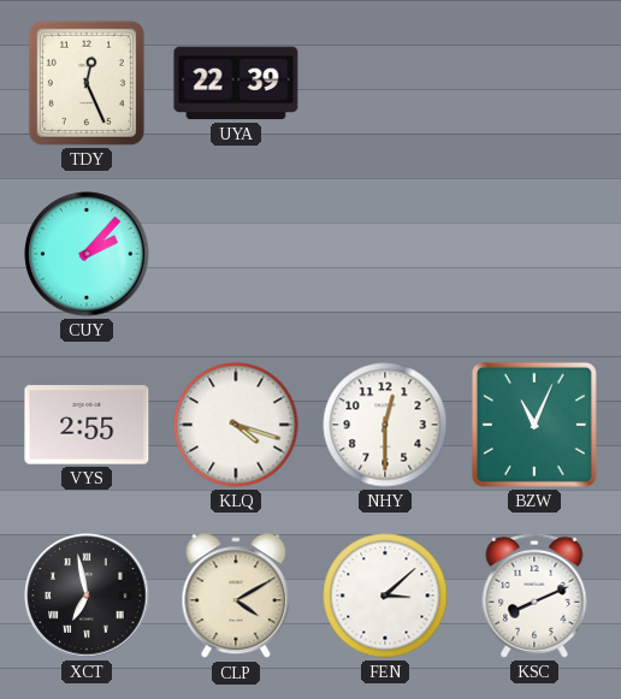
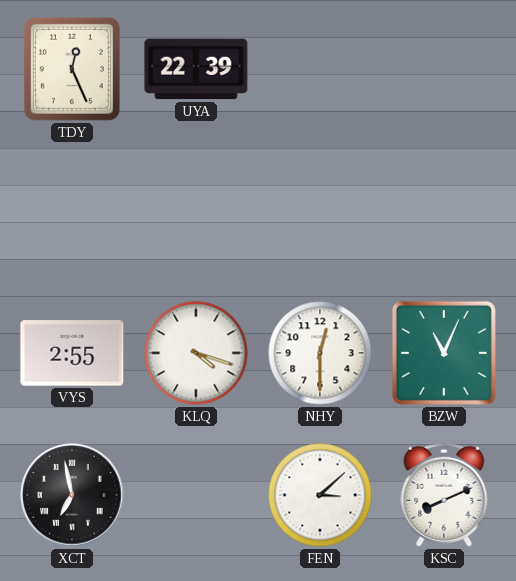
CUY: 2:07 -> none
CLP: 4:10 -> none
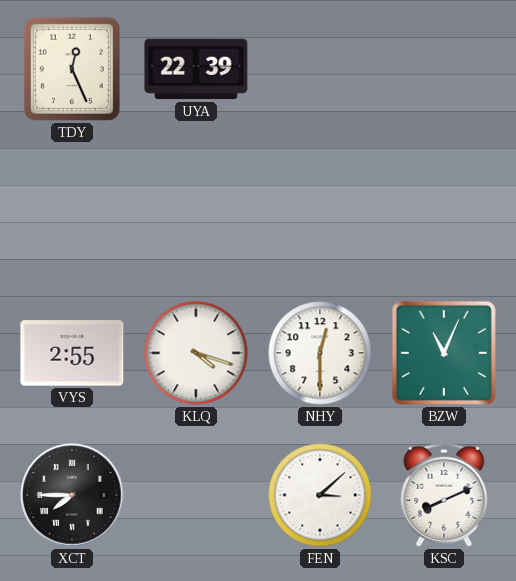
XCT: 6:58 -> 7:45
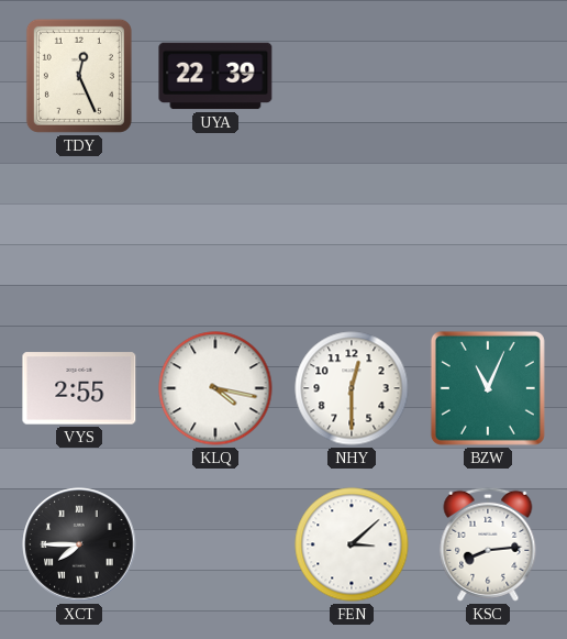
KLQ: 4:18 -> 4:17
KSC: 8:11 -> 8:14
